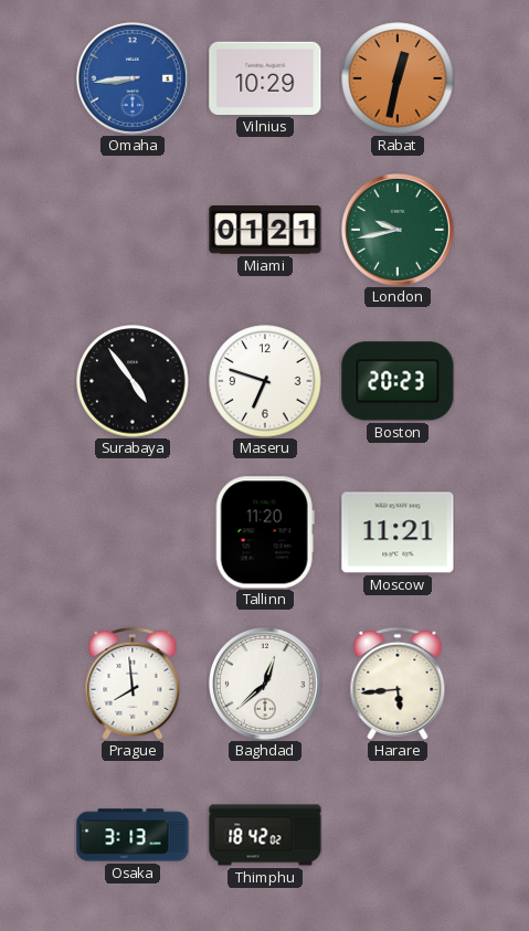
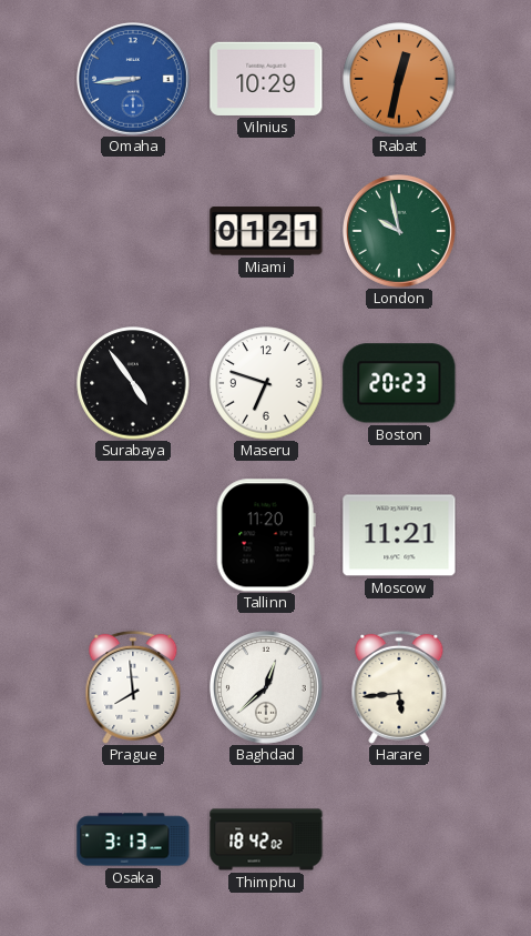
London: 9:43 -> 9:58
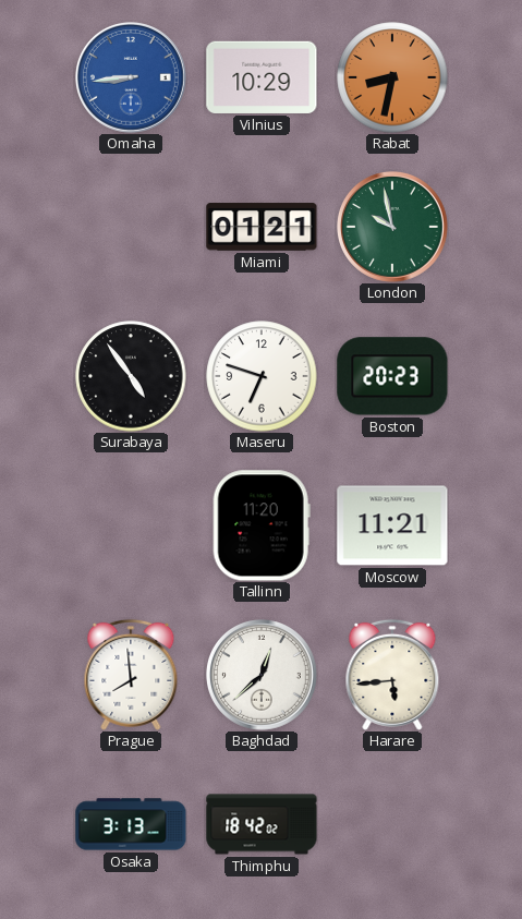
Rabat: 12:32 -> 8:32
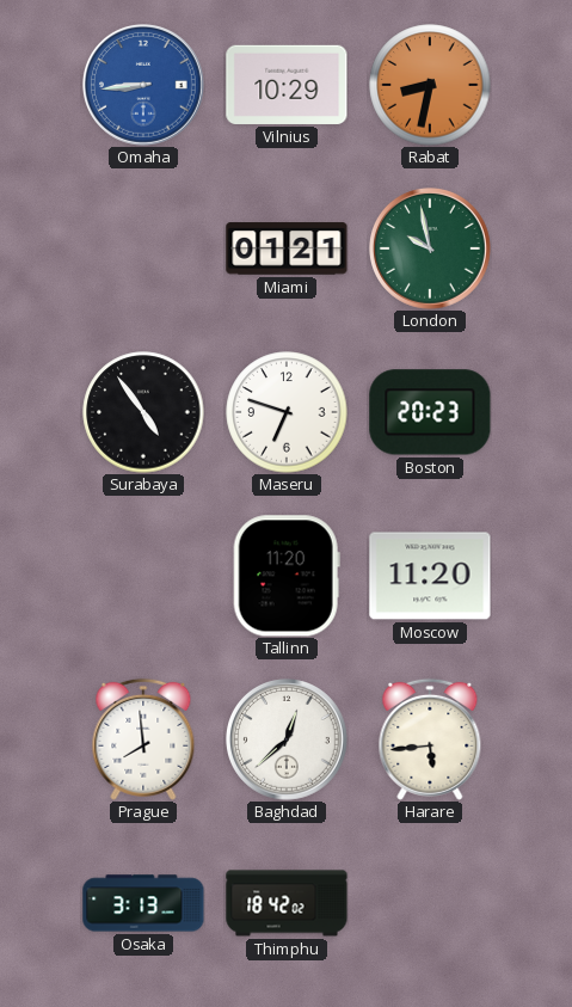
Moscow: 11:21 -> 11:20
